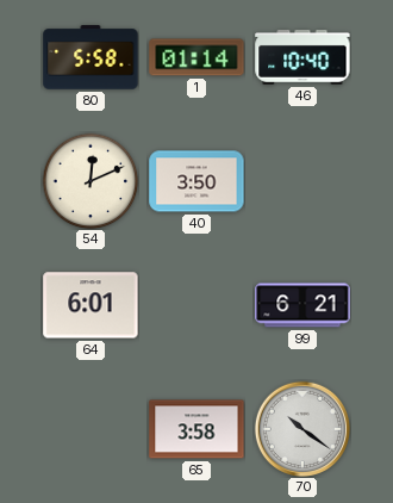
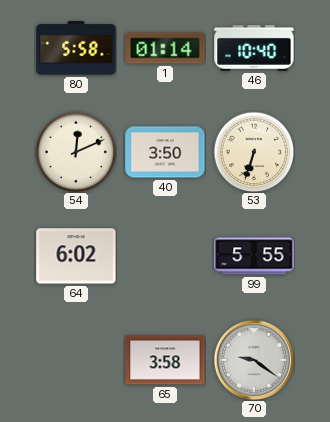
53: none -> 6:33
64: 6:01 -> 6:02
99: 6:21 -> 5:55
70: 10:21 -> 9:21
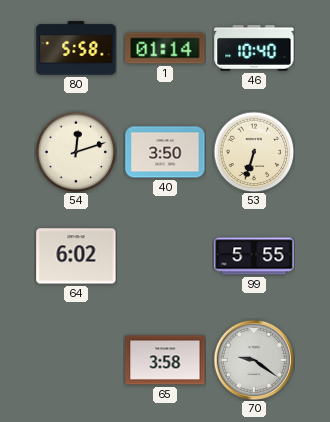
54: 12:11 -> 12:12
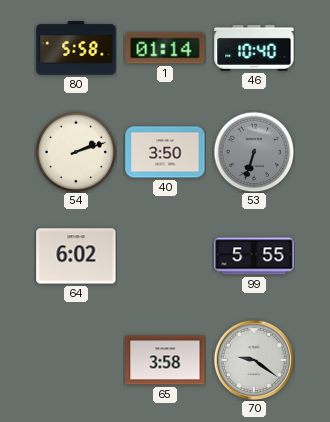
54: 12:12 -> 2:12
53 dial: cream -> grey
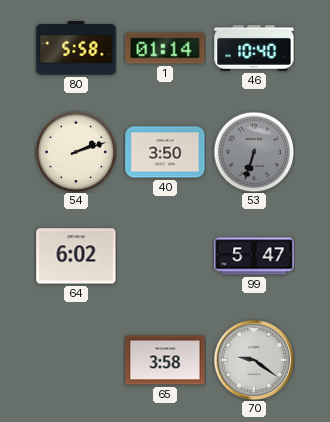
99: 5:55 -> 5:47
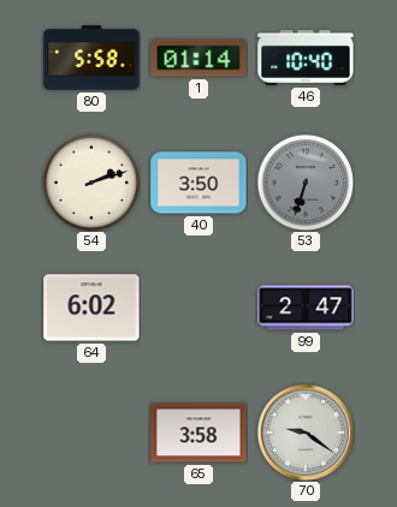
99: 5:47 -> 2:47
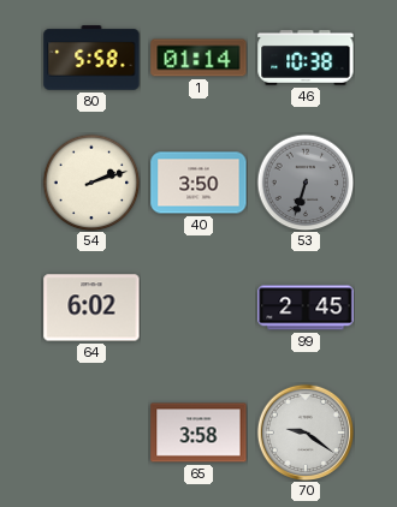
46: 10:40 -> 10:38
99: 2:47 -> 2:45
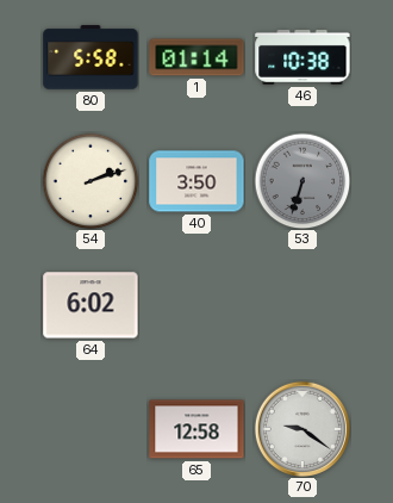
99: 2:45 -> none
65: 3:58 -> 12:58
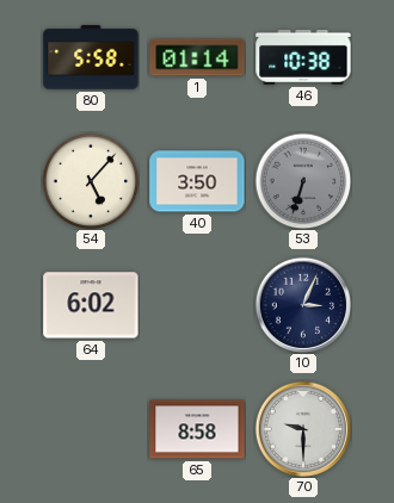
54: 2:12 -> 5:07
10: none -> 3:04
65: 12:58 -> 8:58
70: 9:21 -> 9:30
